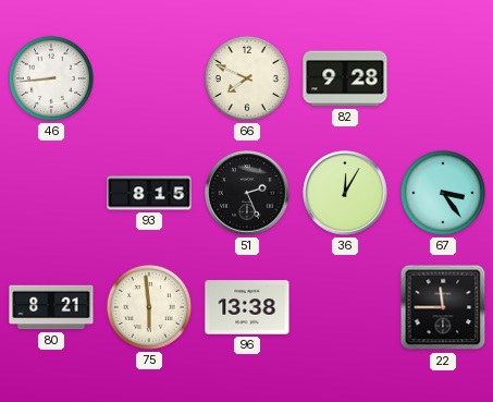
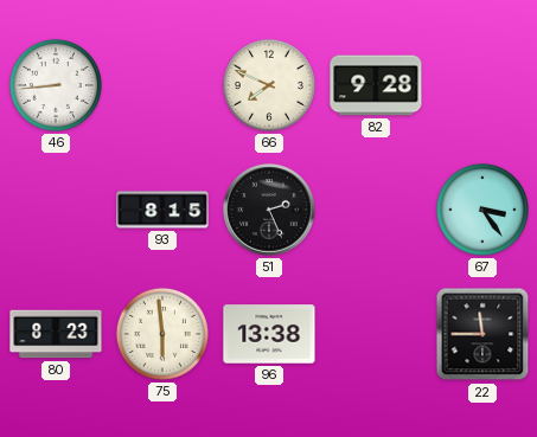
36: 12:05 -> none
80: 8:21 -> 8:23
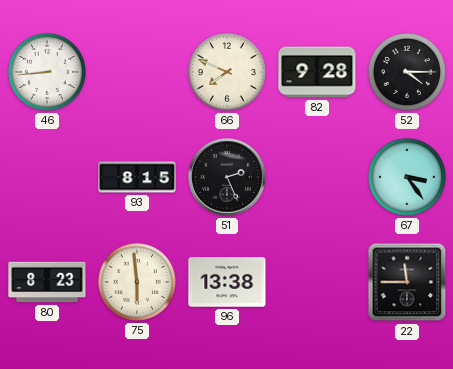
52: none -> 4:15
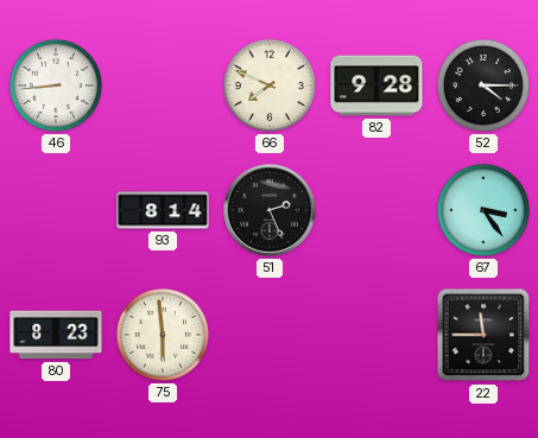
93: 8:15 -> 8:14
96: 13:38 -> none
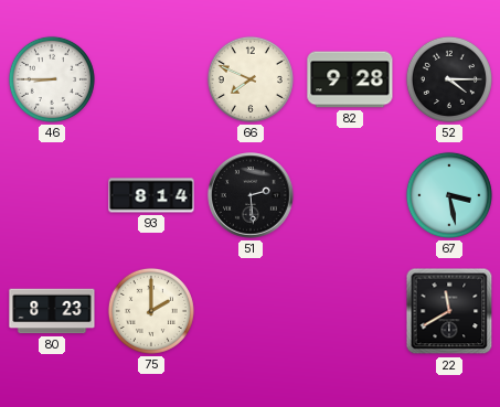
46: 8:44 -> 8:45
51: 2:26 -> 2:29
67: 3:24 -> 3:28
75: 5:59 -> 2:00
22: 11:45 -> 11:40
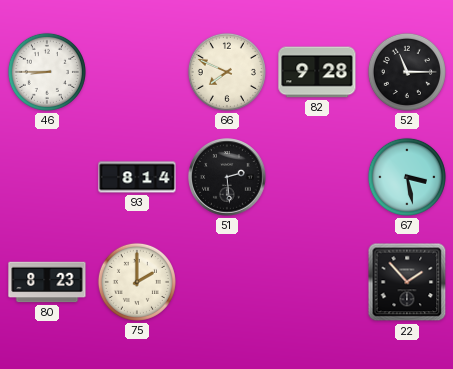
52: 4:15 -> 11:15
22: 11:40 -> 1:53
